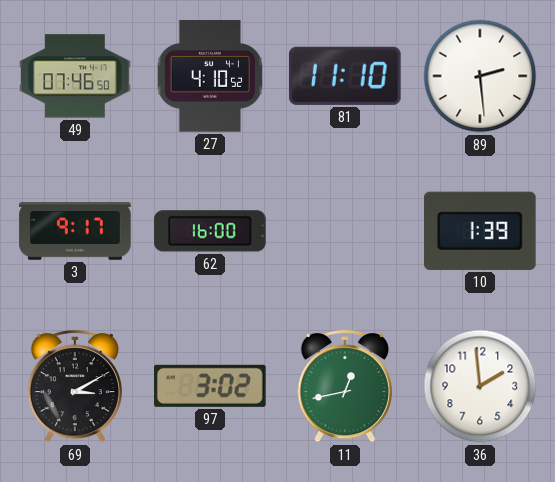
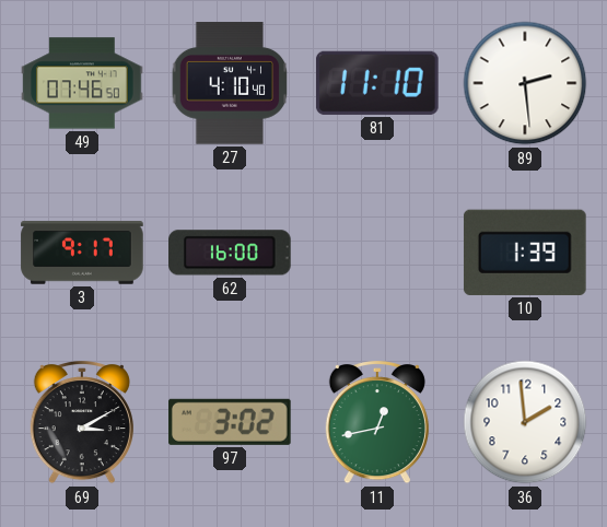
27: 4:10:52 -> 4:10:40
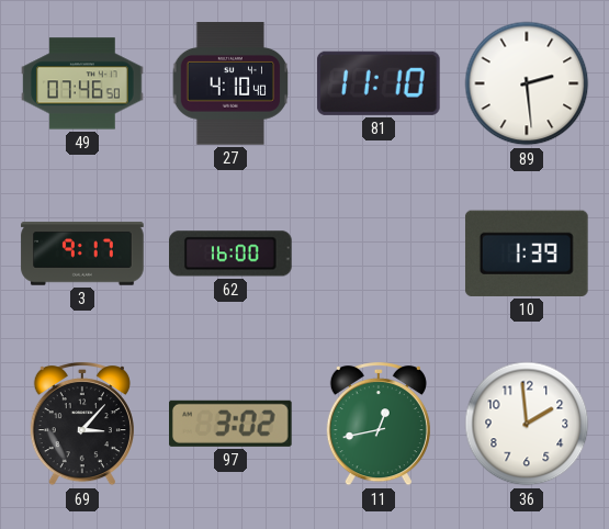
69: 3:10 -> 3:07
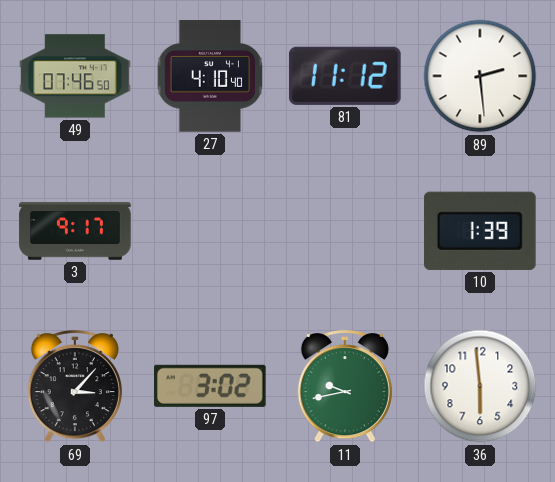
81: 11:10 -> 11:12
62: 16:00 -> none
11: 12:43 -> 9:43
36: 1:59 -> 5:59
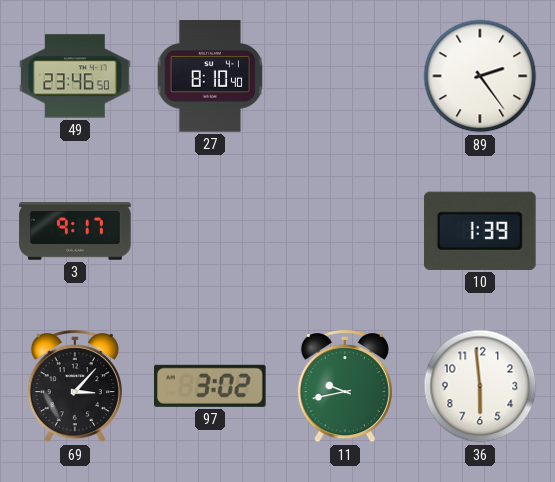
49: 07:46 -> 23:46
27: 4:10 -> 8:10
81: 11:12 -> none
89: 2:29 -> 2:24
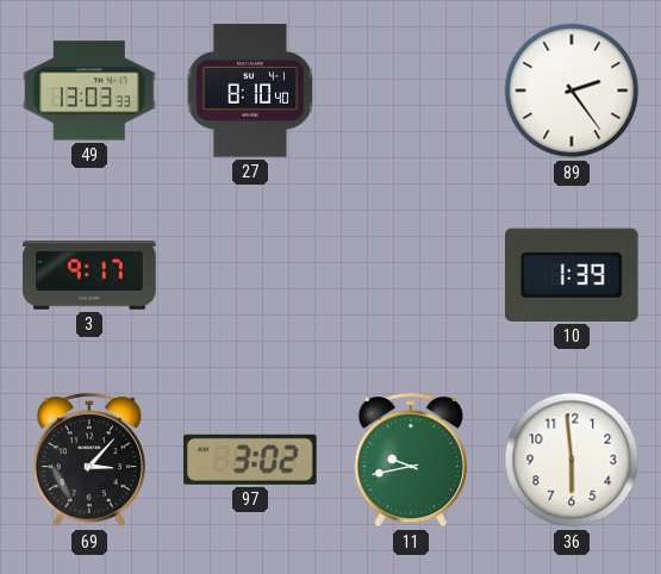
49: 23:46 -> 13:03
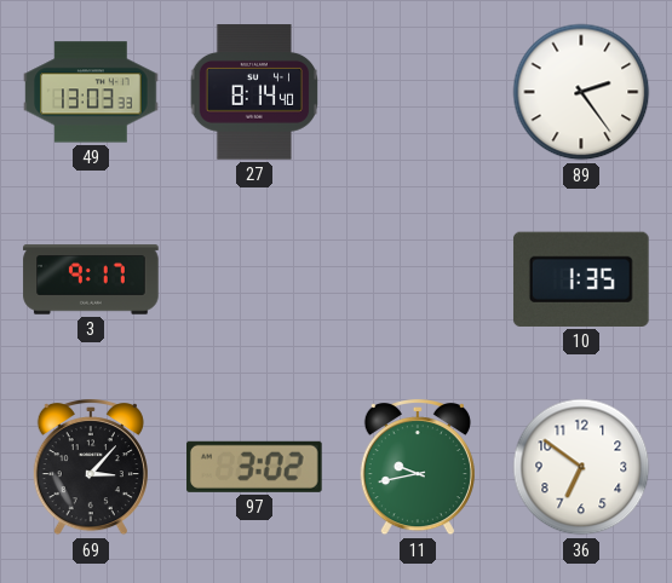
27: 8:10 -> 8:14
10: 1:39 -> 1:35
36: 5:59 -> 6:51
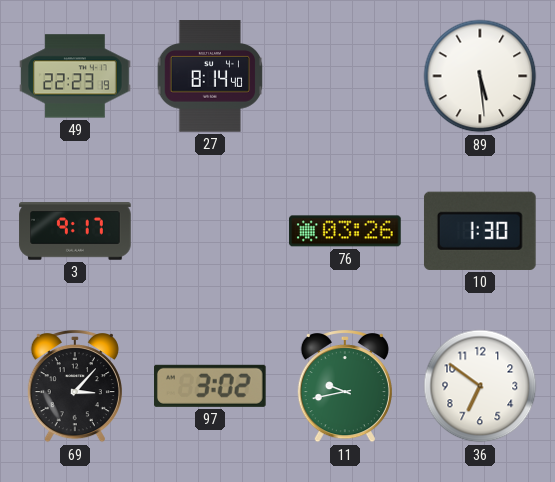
49: 13:03 -> 22:23
89: 2:24 -> 5:29
76: none -> 03:26
10: 1:35 -> 1:30
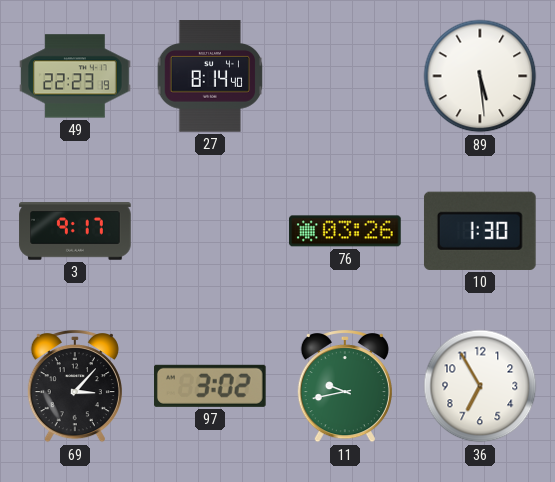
36: 6:51 -> 6:55
